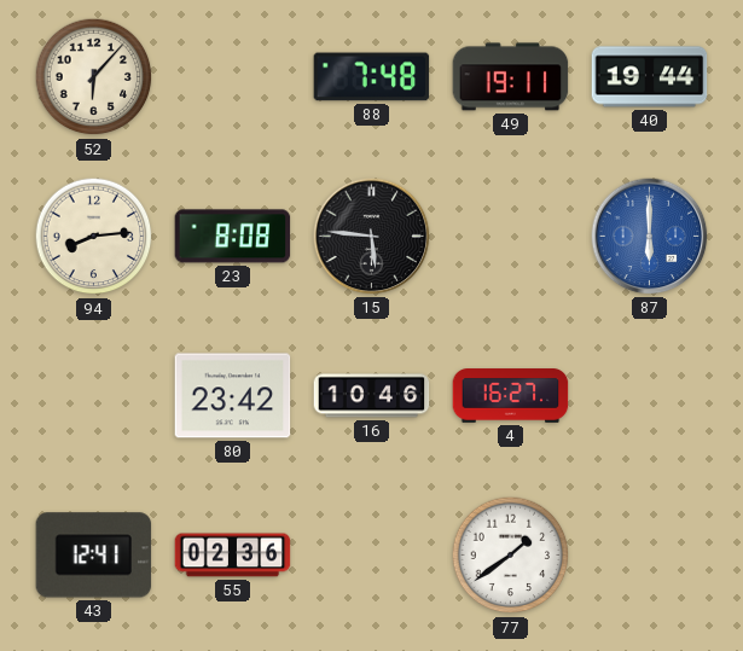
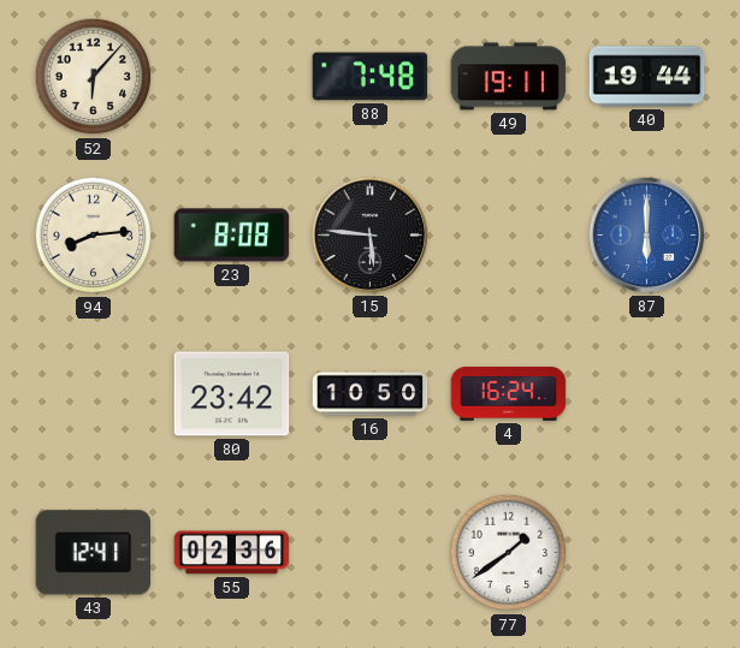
16: 10:46 -> 10:50
4: 16:27 -> 16:24
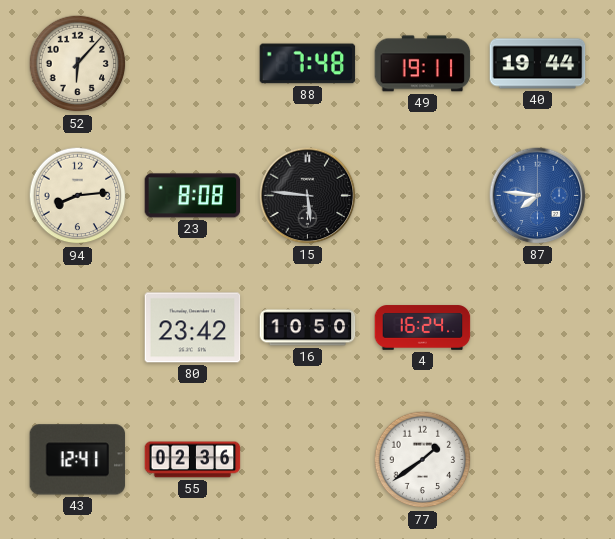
87: 6:00 -> 7:46
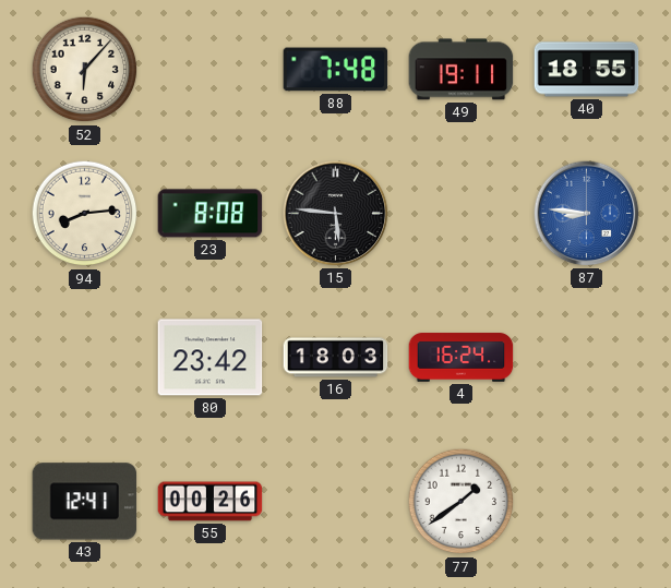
40: 19:44 -> 18:55
87: 7:46 -> 8:46
16: 10:50 -> 18:03
55: 02:36 -> 00:26
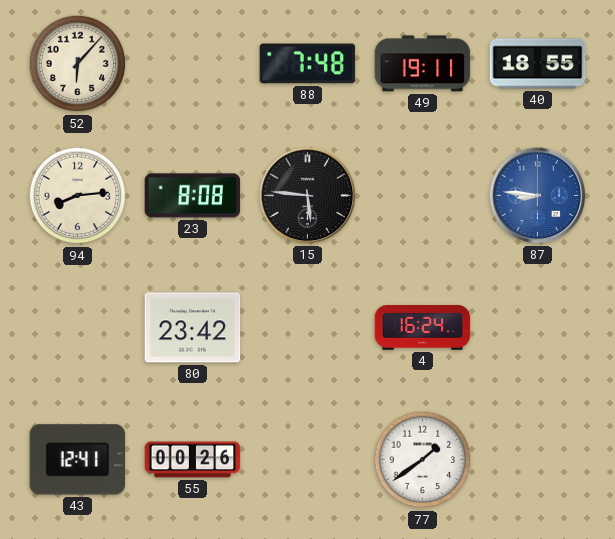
16: 18:03 -> none
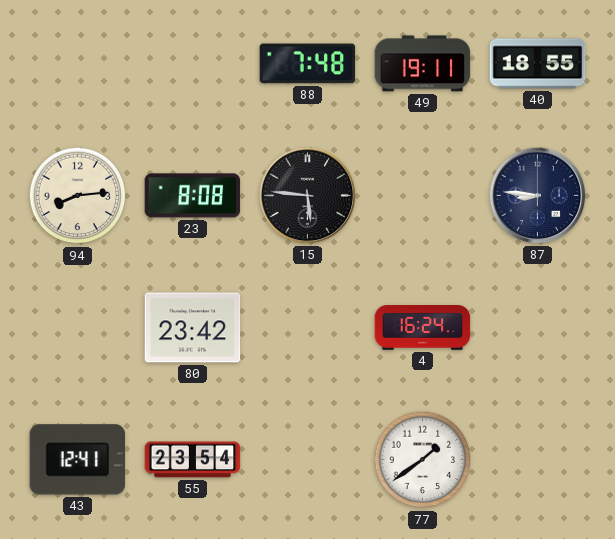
52: 6:07 -> none
87 dial: blue -> navy
55: 00:26 -> 23:54
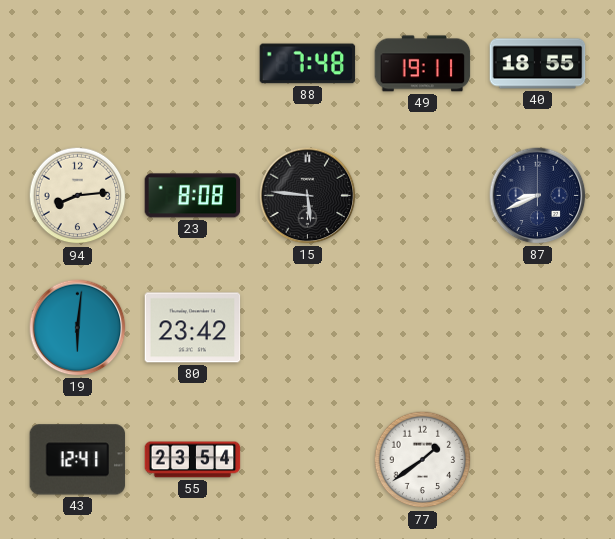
87: 8:46 -> 8:41
19: none -> 6:01
4: 16:24 -> none
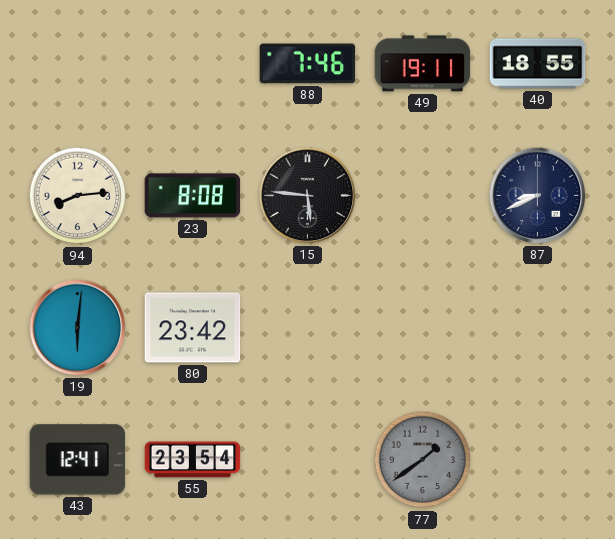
88: 7:48 -> 7:46
77 dial: white -> grey
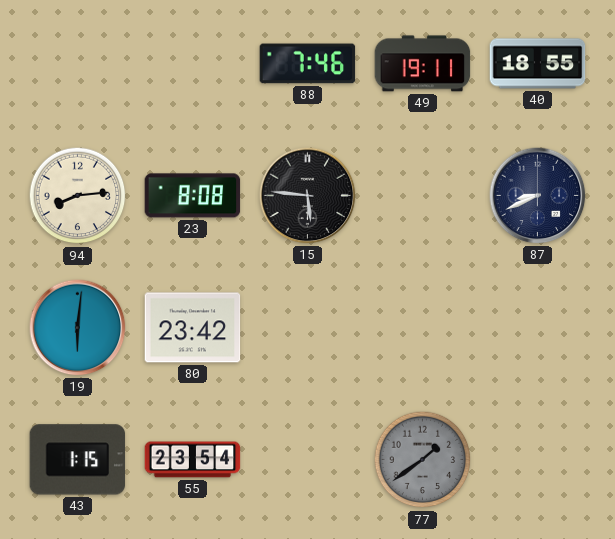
43: 12:41 -> 1:15
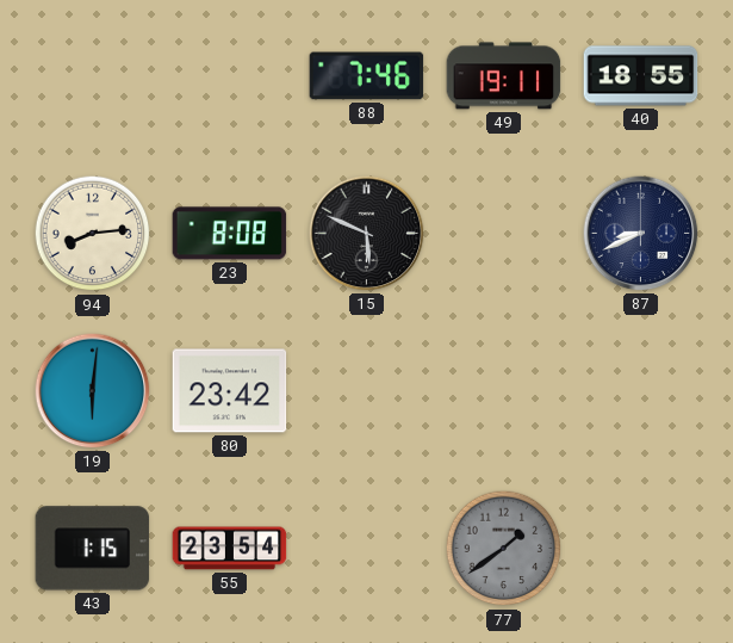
15: 5:46 -> 5:49
